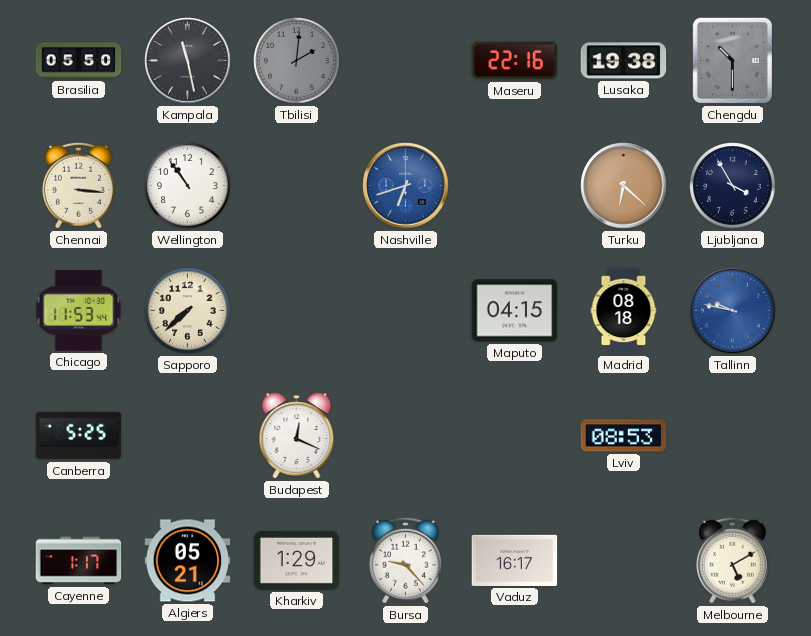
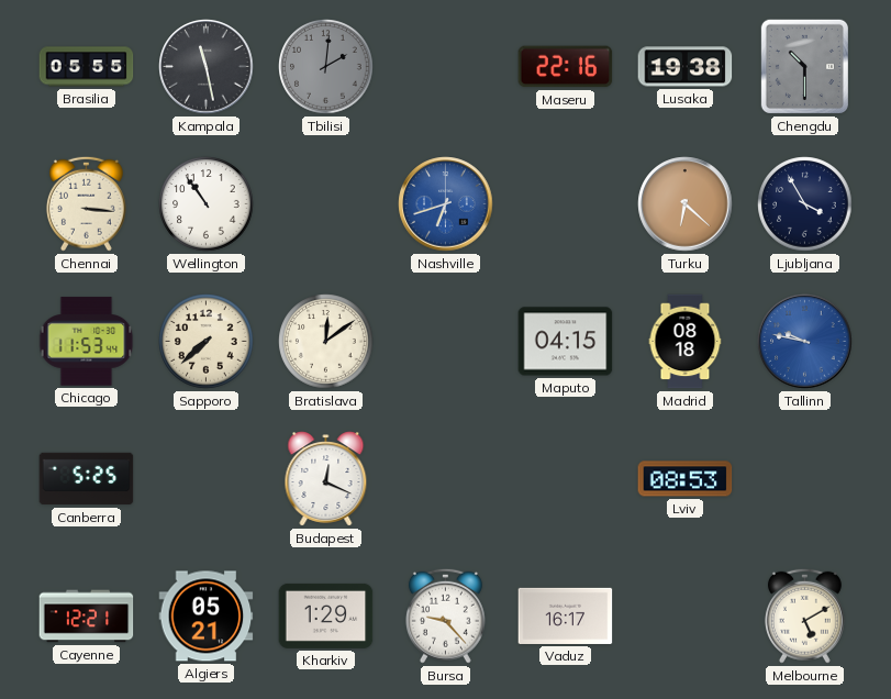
Brasilia: 05:50 -> 05:55
Bratislava: none -> 12:09
Cayenne: 1:17 -> 12:21
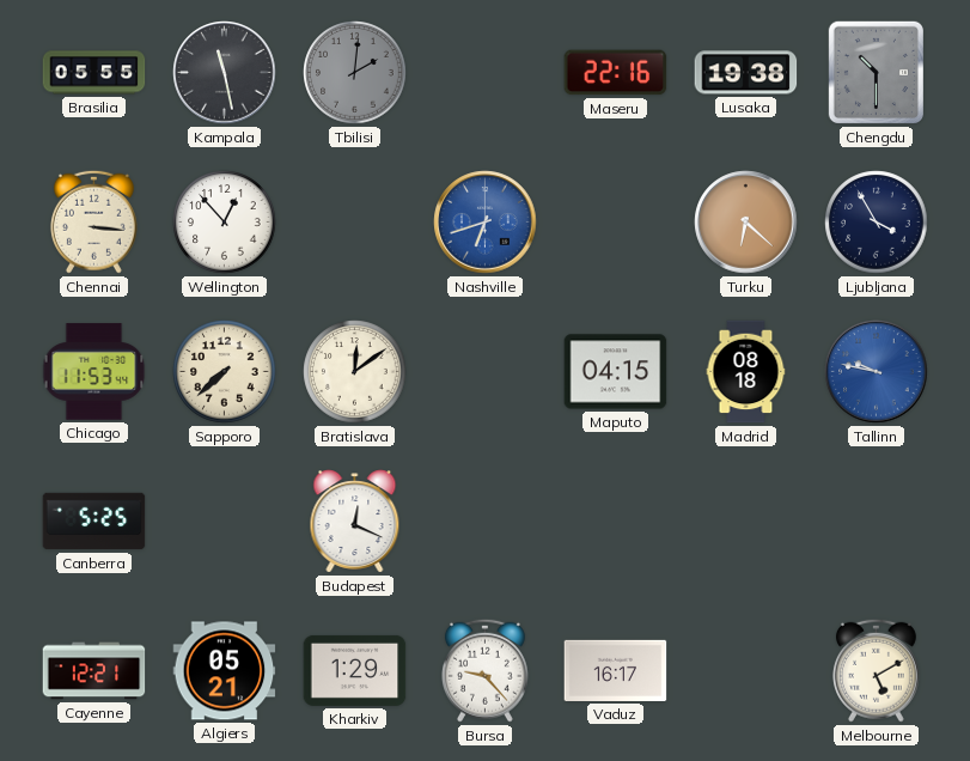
Wellington: 10:54 -> 12:53
Lviv: 08:53 -> none
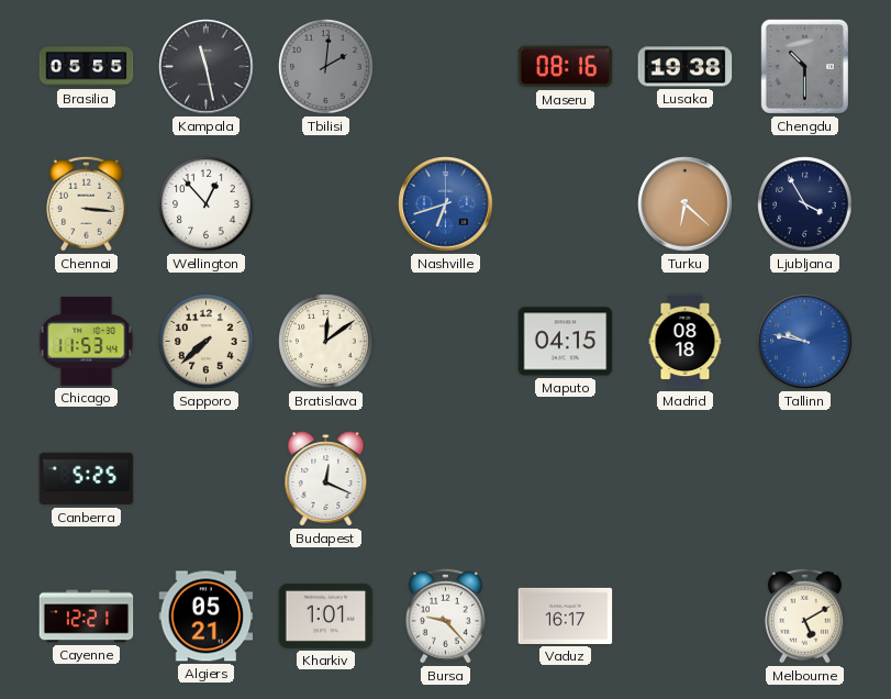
Maseru: 22:16 -> 08:16
Kharkiv: 1:29 -> 1:01
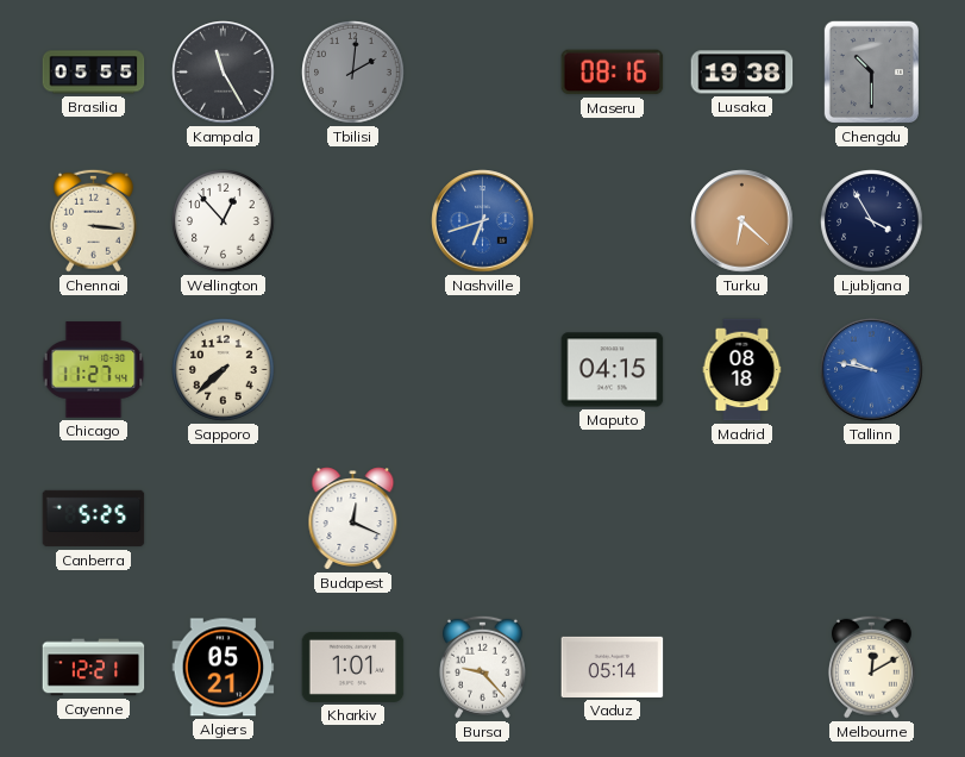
Kampala: 11:28 -> 11:25
Chicago: 11:53 -> 11:27
Bratislava: 12:09 -> none
Vaduz: 16:17 -> 05:14
Melbourne: 5:10 -> 12:10
